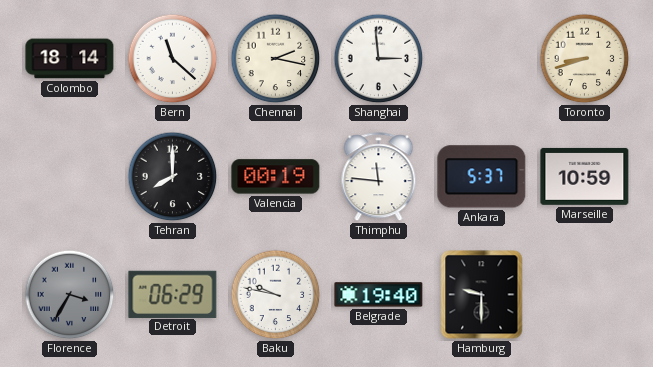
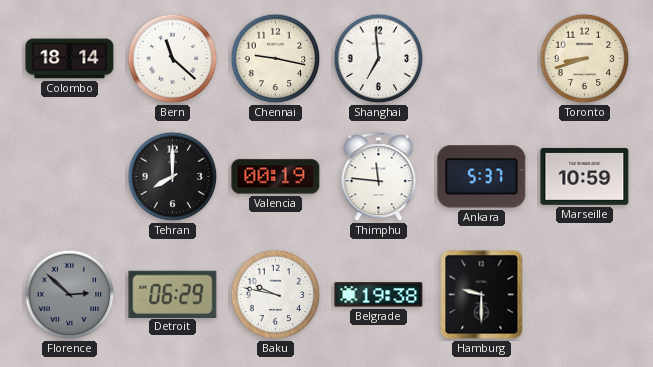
Chennai: 2:17 -> 9:17
Shanghai: 2:59 -> 6:59
Florence: 3:35 -> 2:52
Belgrade: 19:40 -> 19:38
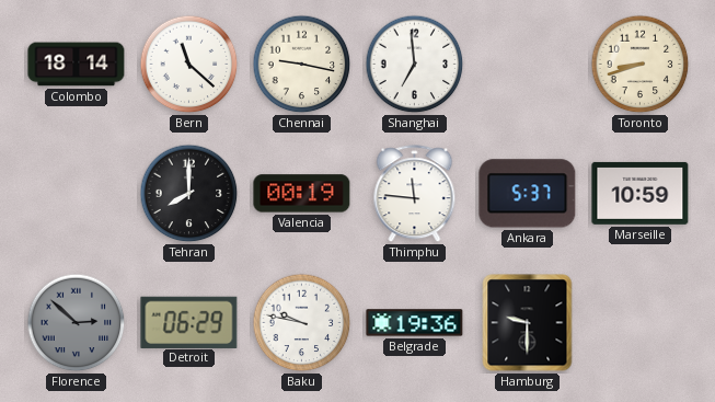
Belgrade: 19:38 -> 19:36
